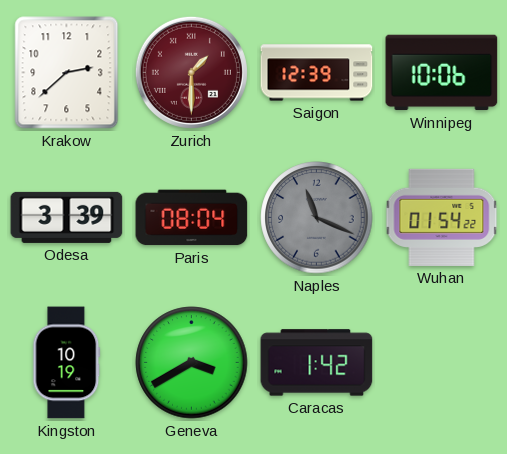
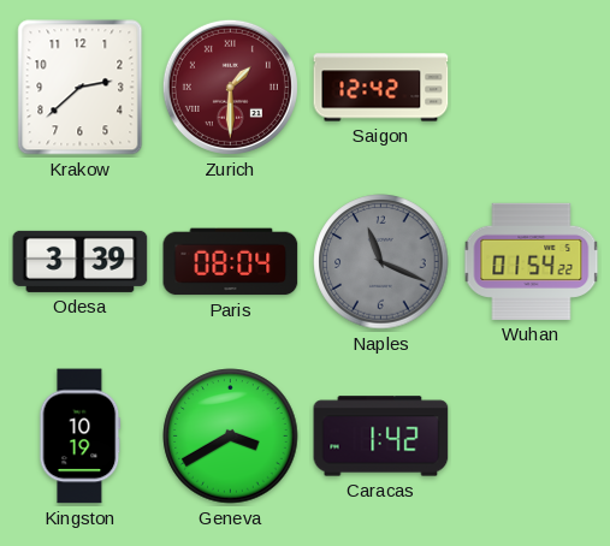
Saigon: 12:39 -> 12:42
Winnipeg: 10:06 -> none
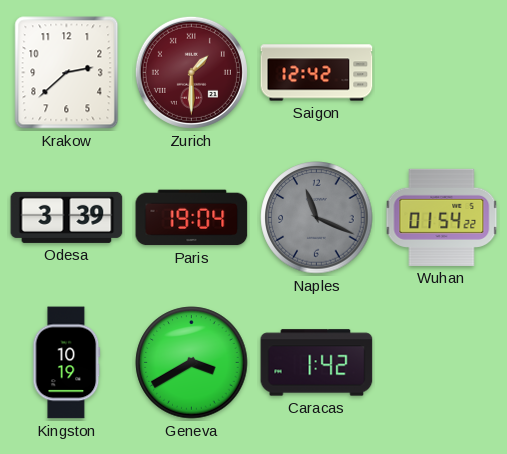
Paris: 08:04 -> 19:04
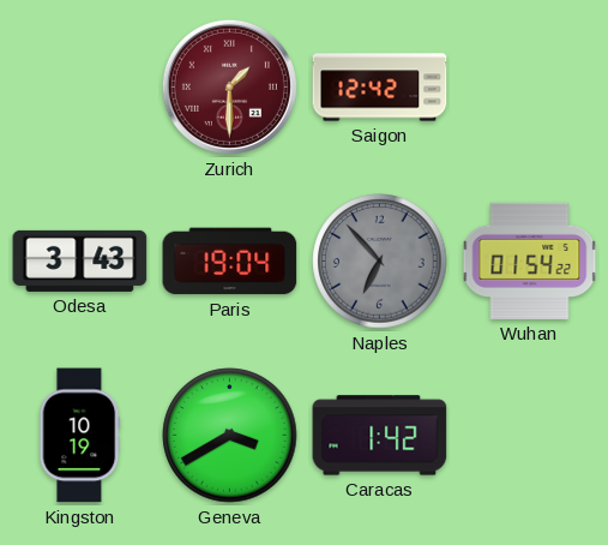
Krakow: 2:38 -> none
Odesa: 3:39 -> 3:43
Naples: 11:19 -> 6:53
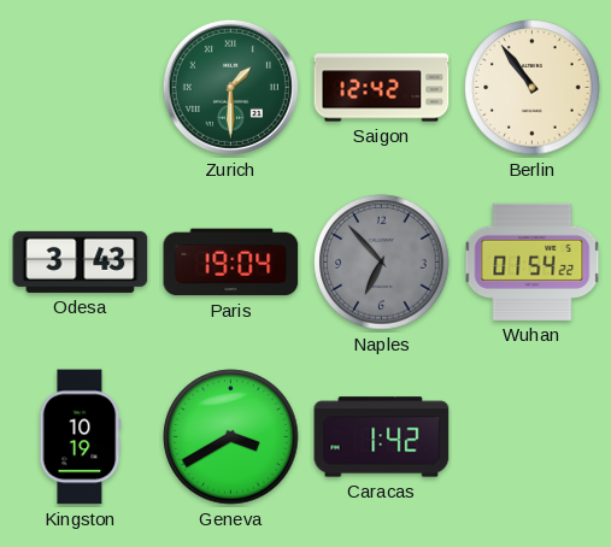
Zurich dial: burgundy -> green
Berlin: none -> 10:54
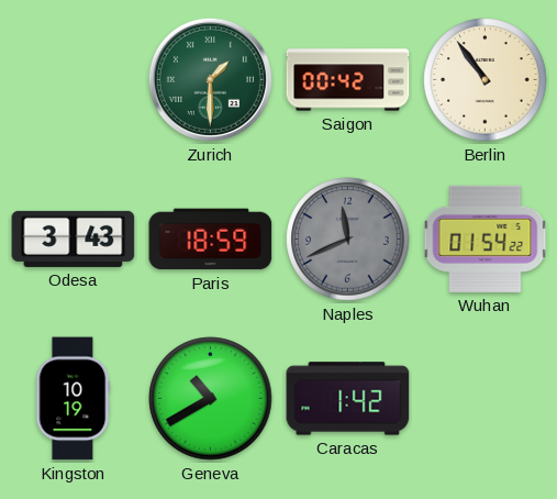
Saigon: 12:42 -> 00:42
Paris: 19:04 -> 18:59
Naples: 6:53 -> 11:41
Geneva: 3:40 -> 10:40
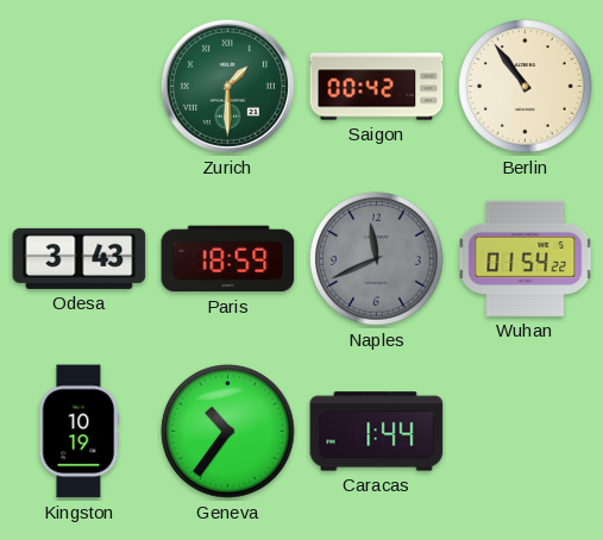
Geneva: 10:40 -> 10:36
Caracas: 1:42 -> 1:44
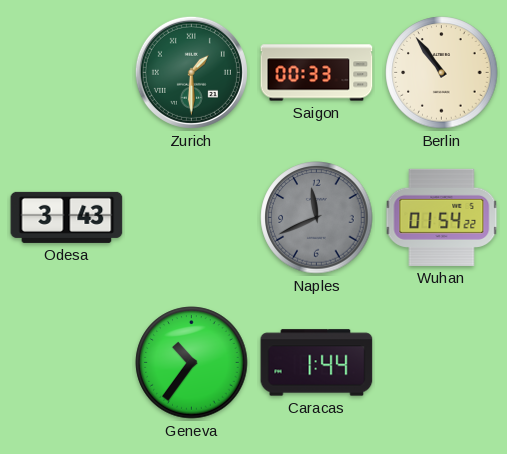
Saigon: 00:42 -> 00:33
Paris: 18:59 -> none
Kingston: 10:19 -> none
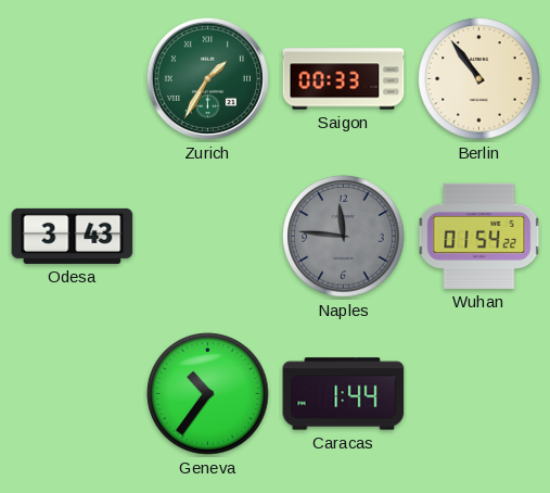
Zurich: 1:30 -> 1:35
Naples: 11:41 -> 11:46
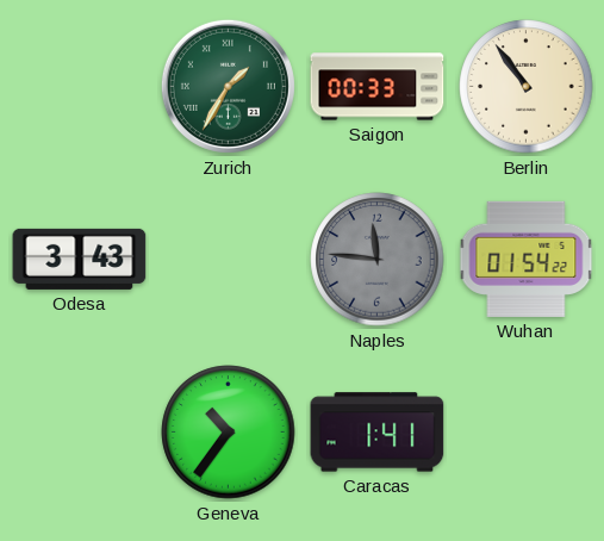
Caracas: 1:44 -> 1:41
